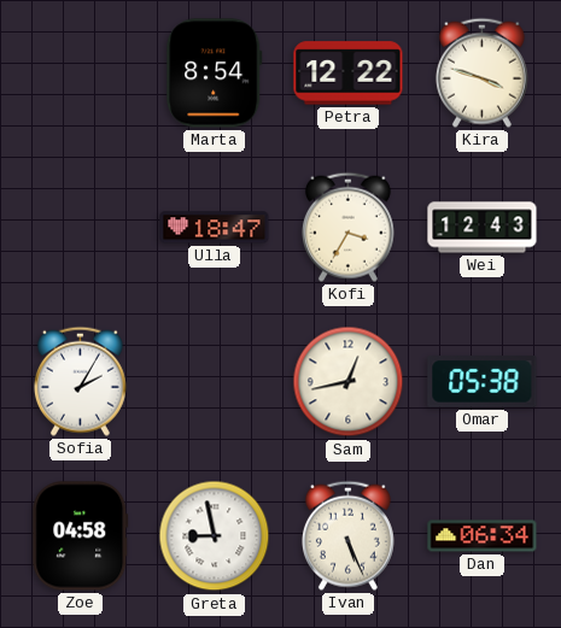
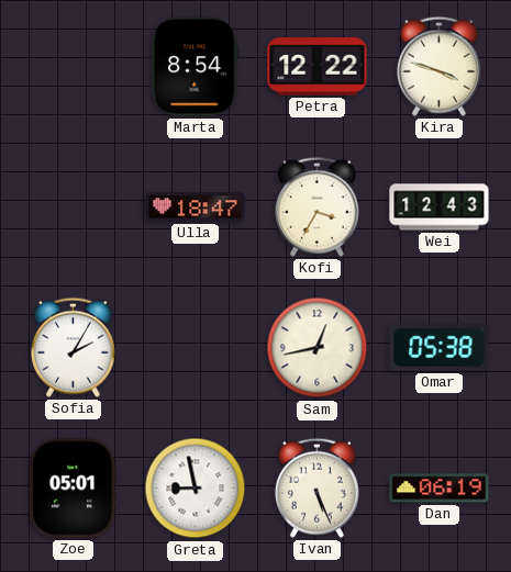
Zoe: 04:58 -> 05:01
Dan: 06:34 -> 06:19
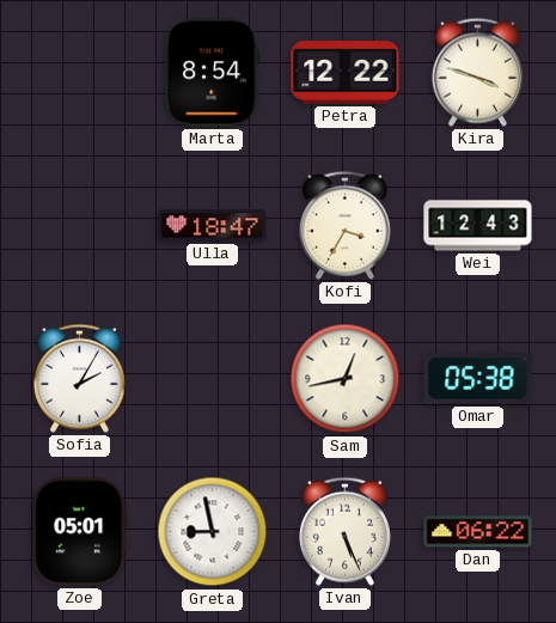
Dan: 06:19 -> 06:22
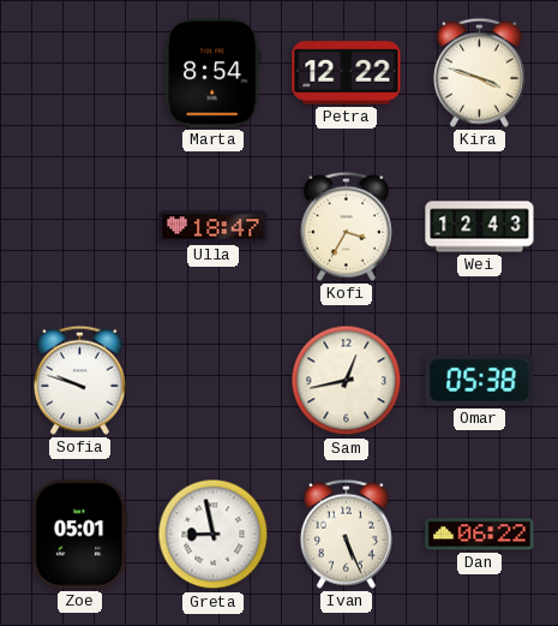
Sofia: 2:05 -> 9:48
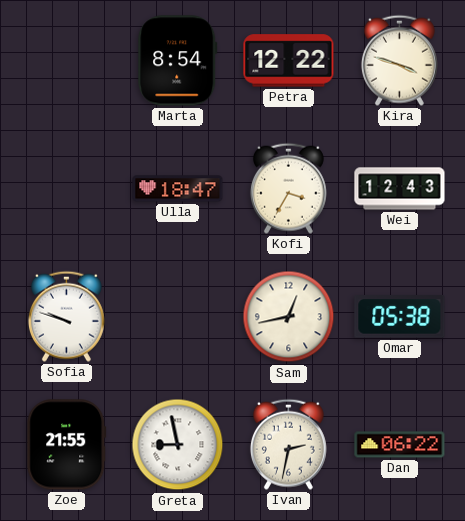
Zoe: 05:01 -> 21:55
Ivan: 5:26 -> 2:32
